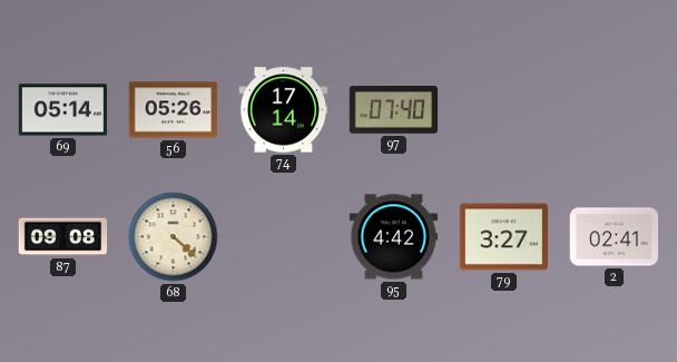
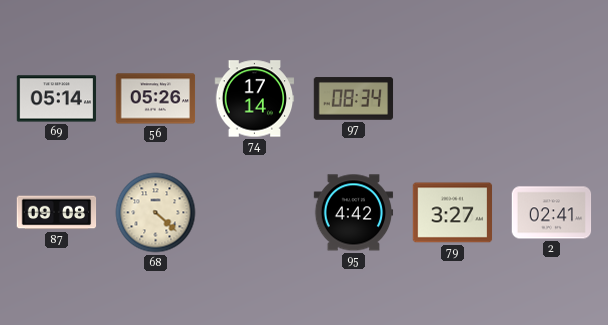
97: 07:40 -> 08:34
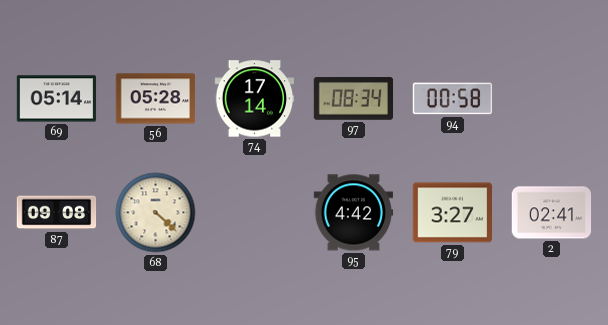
56: 05:26 -> 05:28
94: none -> 00:58
